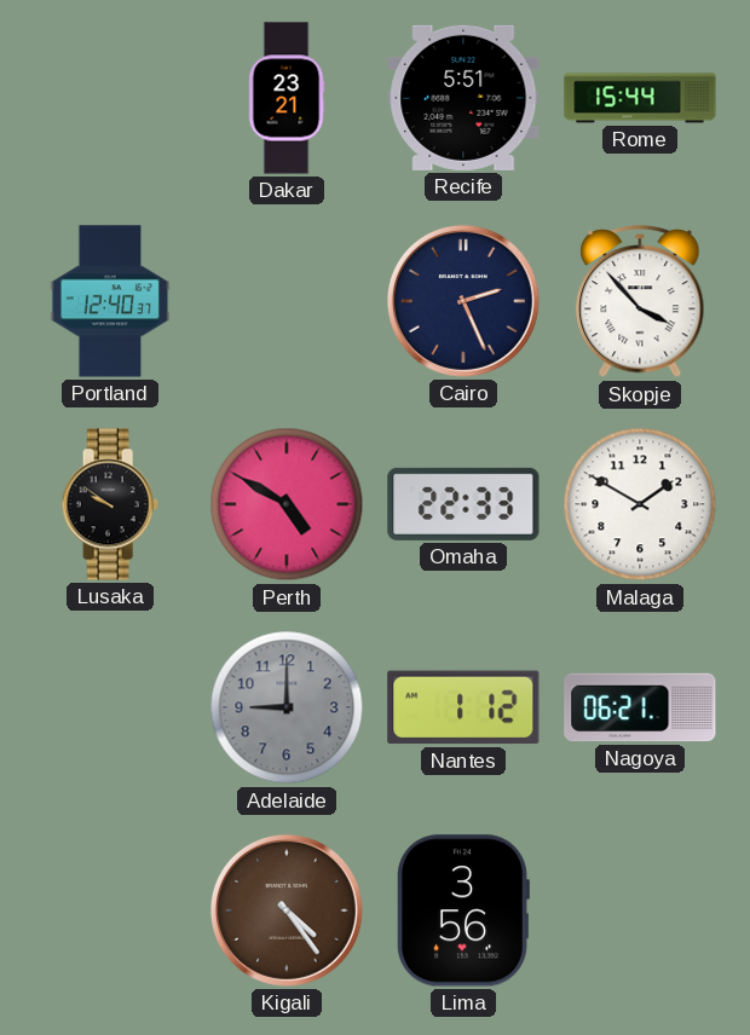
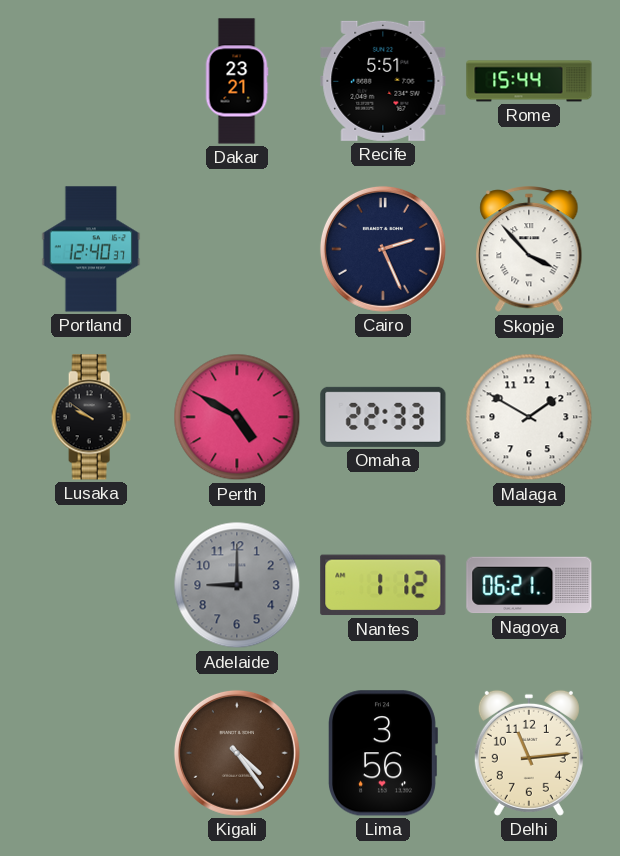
Delhi: none -> 11:14
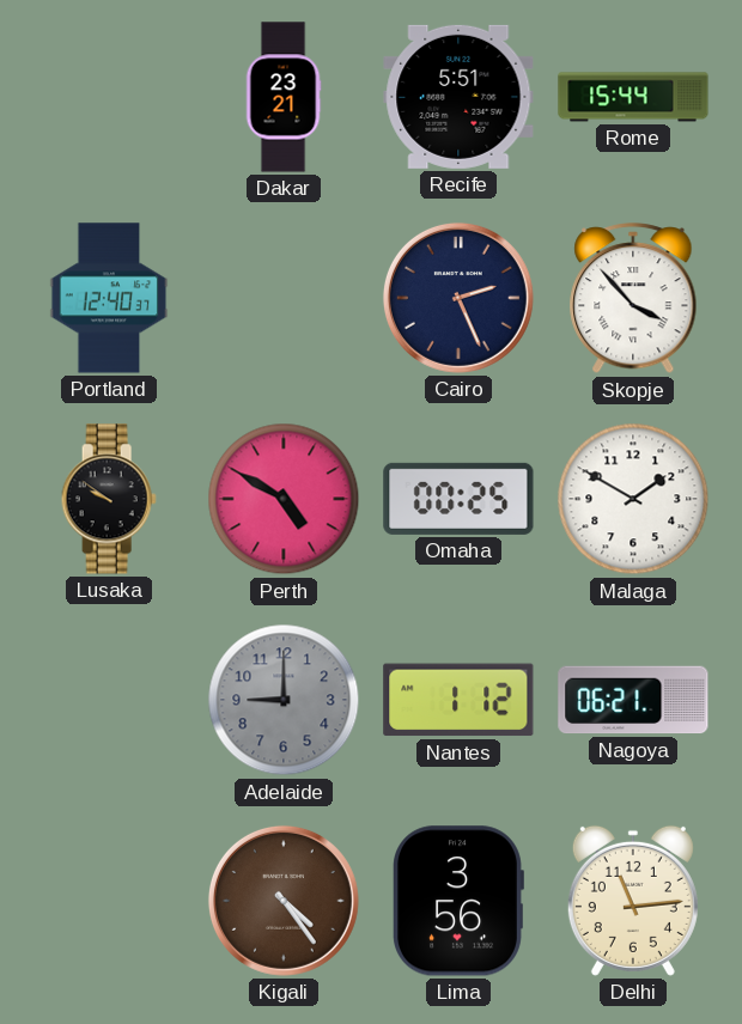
Omaha: 22:33 -> 00:25
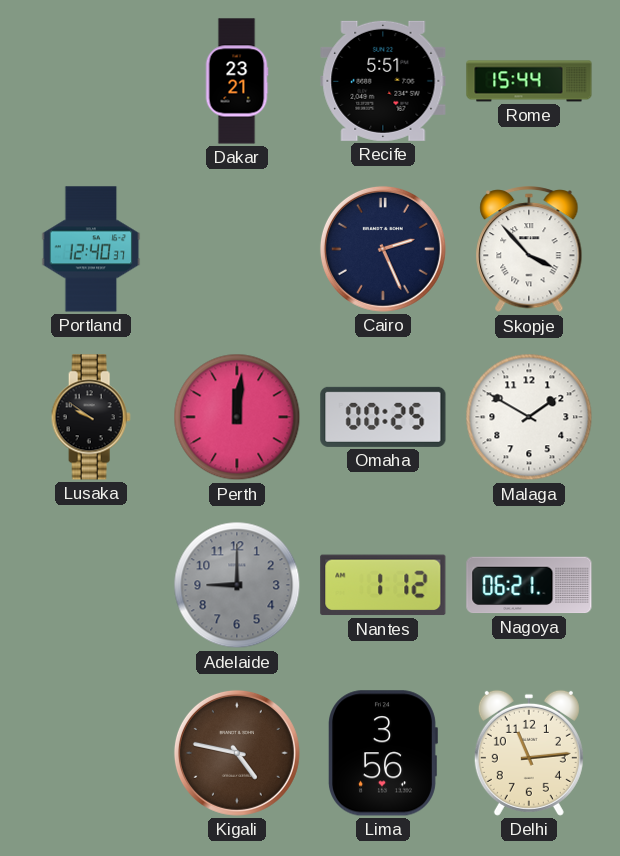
Perth: 4:50 -> 12:01
Kigali: 4:24 -> 4:47
